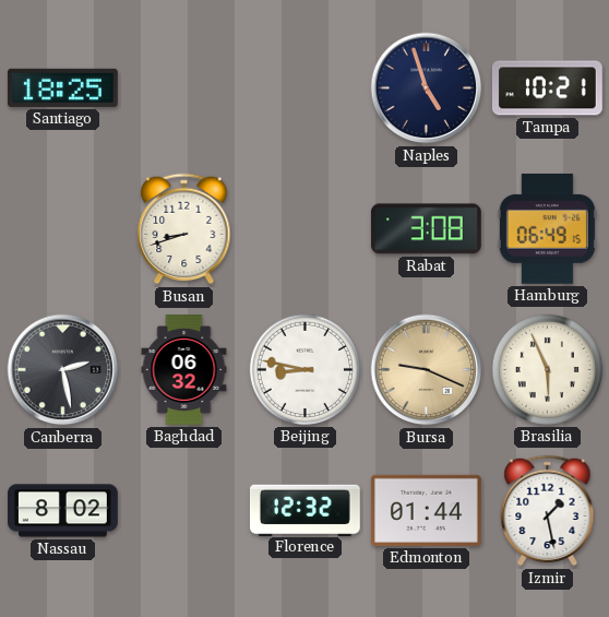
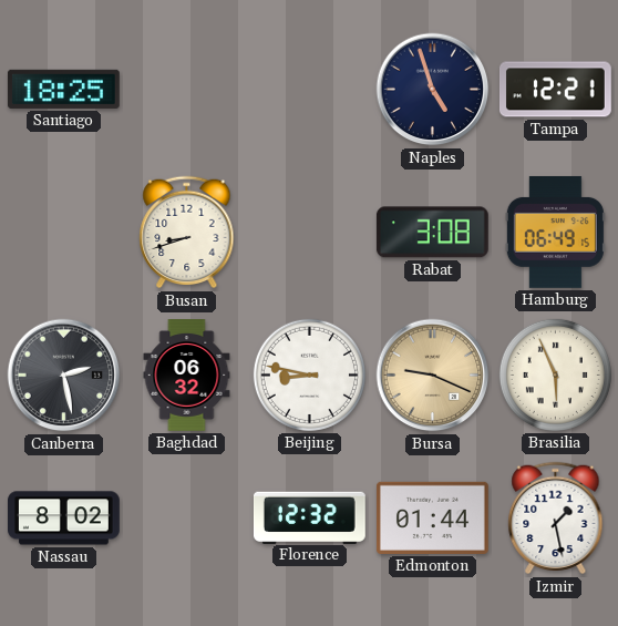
Tampa: 10:21 -> 12:21
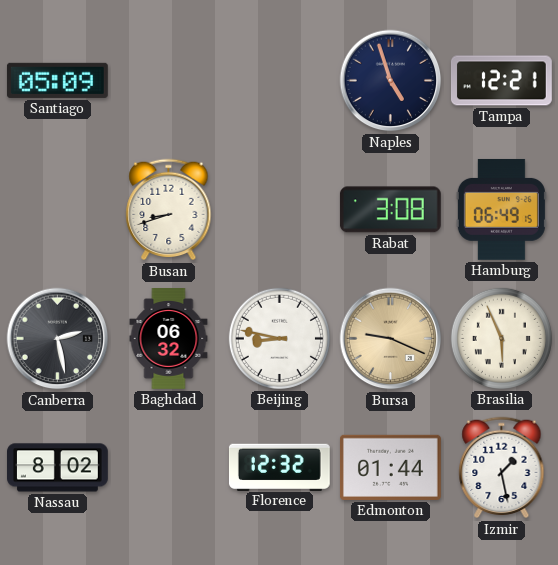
Santiago: 18:25 -> 05:09
